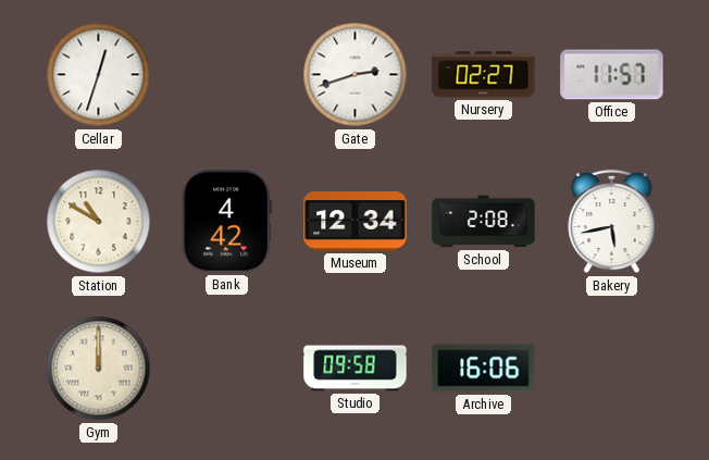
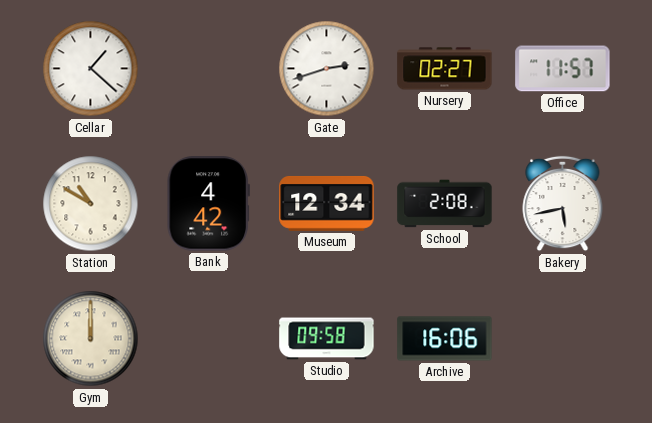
Cellar: 12:33 -> 1:22
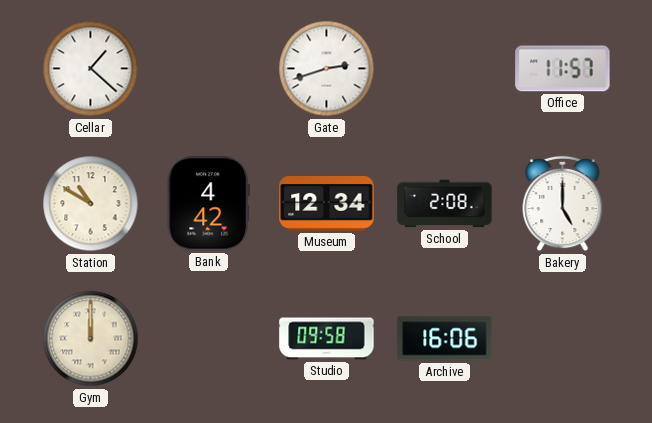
Nursery: 02:27 -> none
Bakery: 5:43 -> 5:00
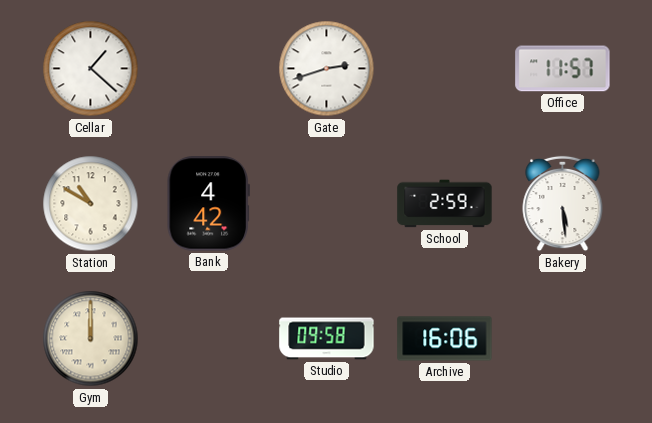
Museum: 12:34 -> none
School: 2:08 -> 2:59
Bakery: 5:00 -> 5:29
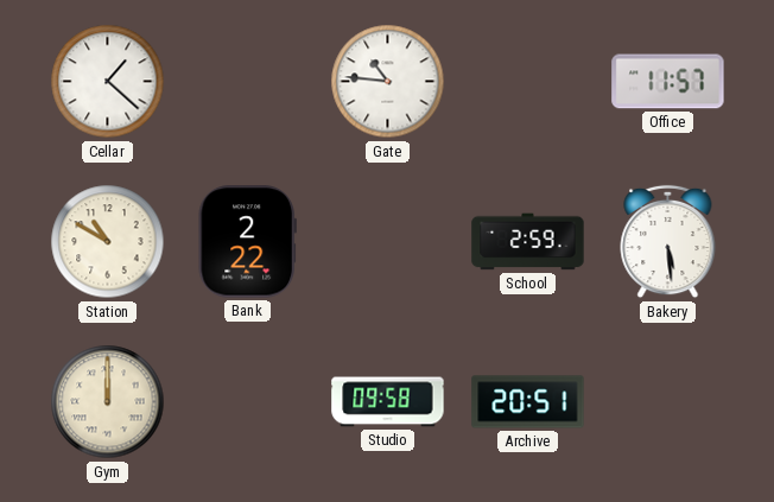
Gate: 2:42 -> 10:46
Bank: 4:42 -> 2:22
Archive: 16:06 -> 20:51
